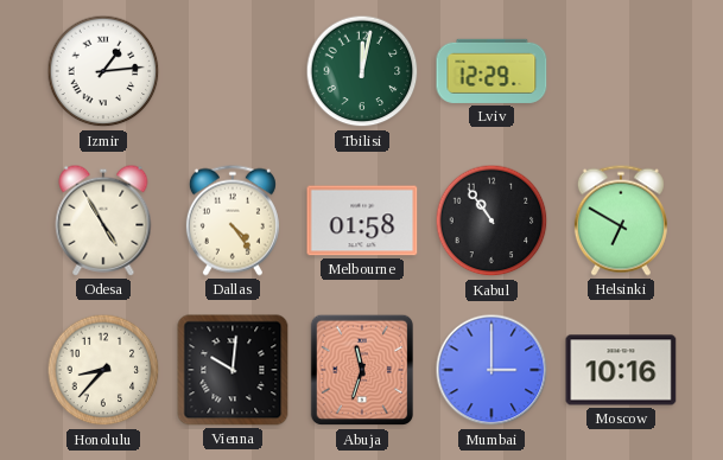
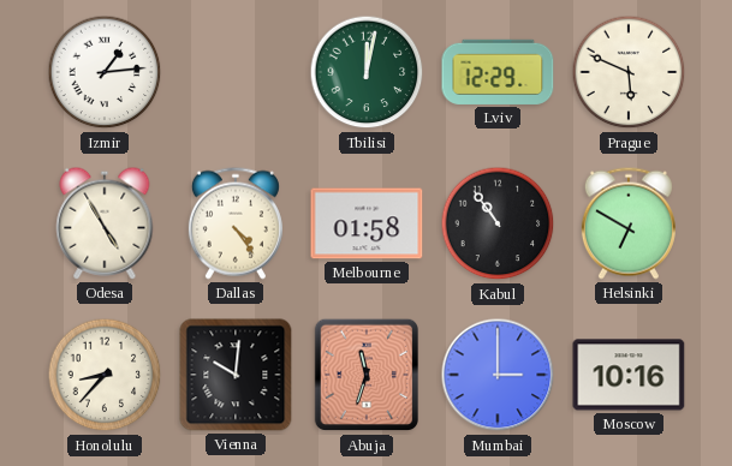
Prague: none -> 5:49
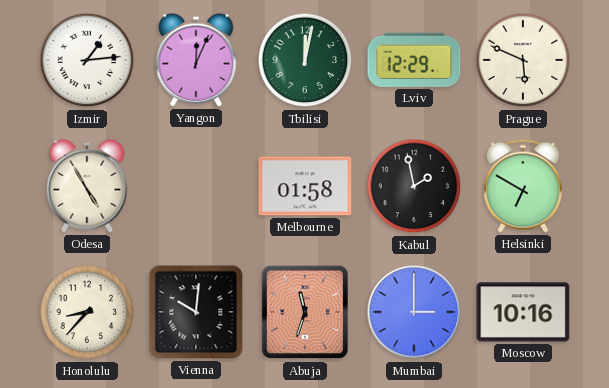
Yangon: none -> 12:04
Dallas: 4:24 -> none
Kabul: 10:54 -> 1:58
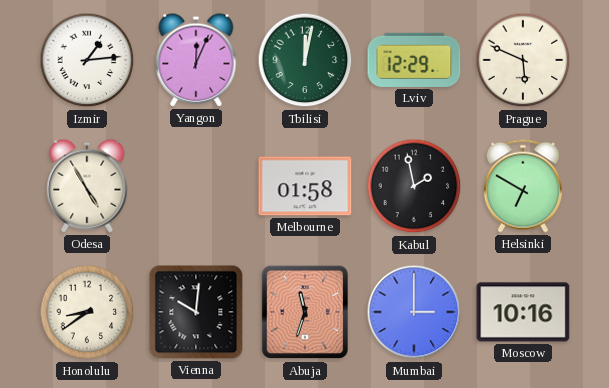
Honolulu: 8:37 -> 8:39
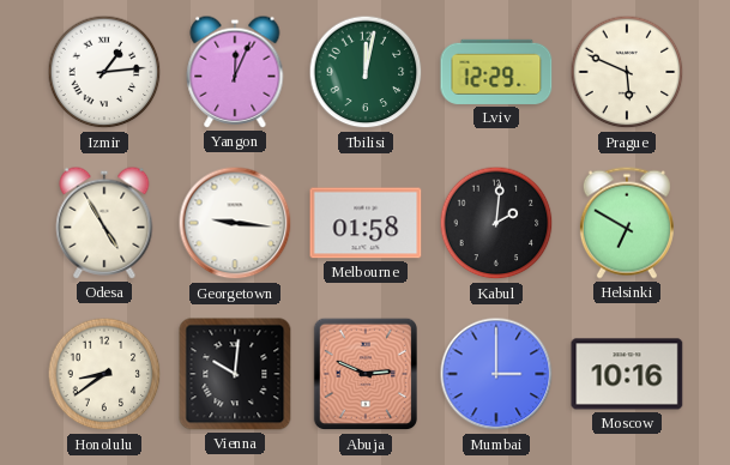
Georgetown: none -> 9:16
Kabul: 1:58 -> 2:01
Abuja: 11:33 -> 2:49
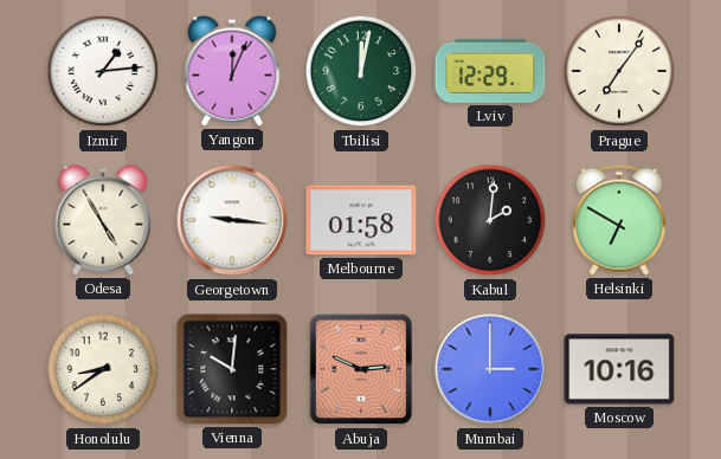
Prague: 5:49 -> 7:06
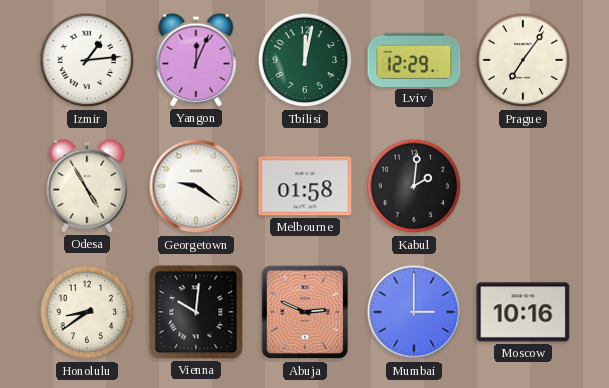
Georgetown: 9:16 -> 9:21
Helsinki: 6:50 -> none
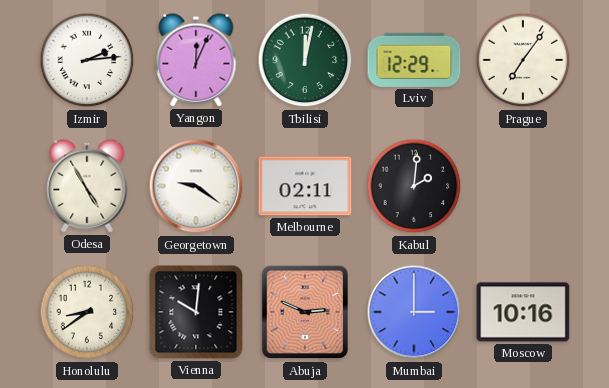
Izmir: 1:14 -> 2:14
Melbourne: 01:58 -> 02:11
